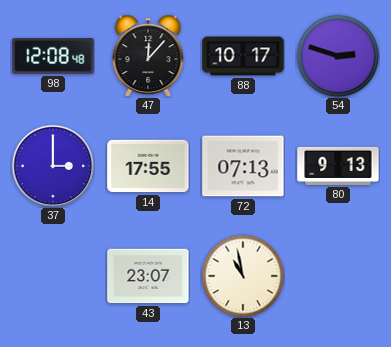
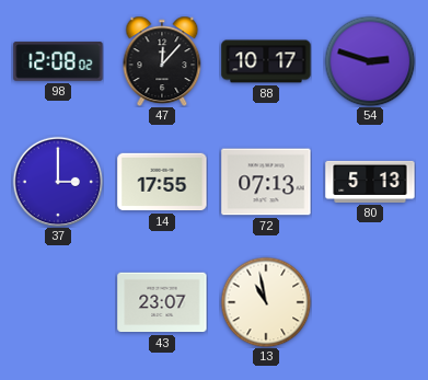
98: 12:08:48 -> 12:08:02
80: 9:13 -> 5:13
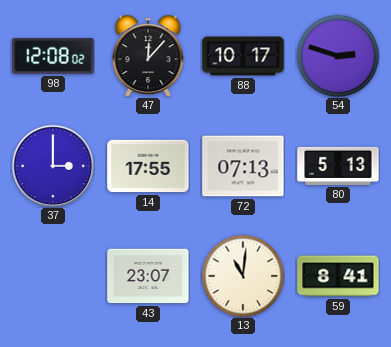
13: 10:58 -> 11:01
59: none -> 8:41
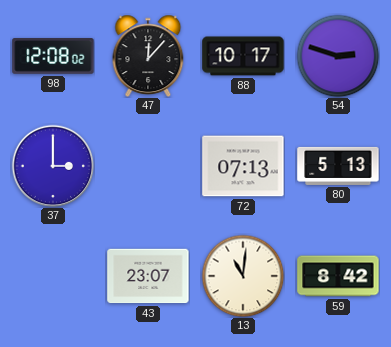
14: 17:55 -> none
59: 8:41 -> 8:42
